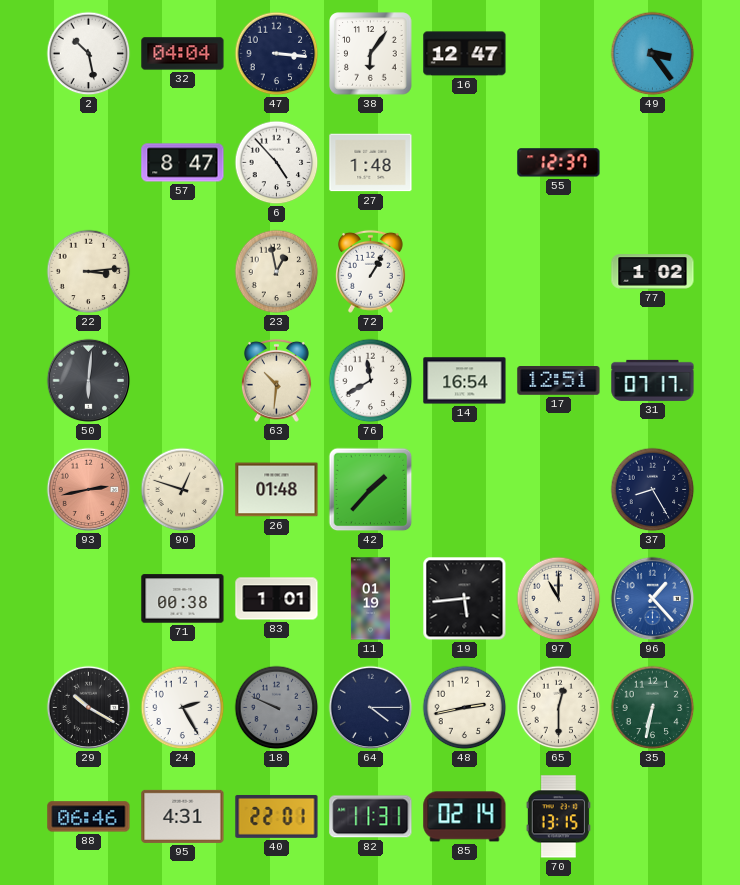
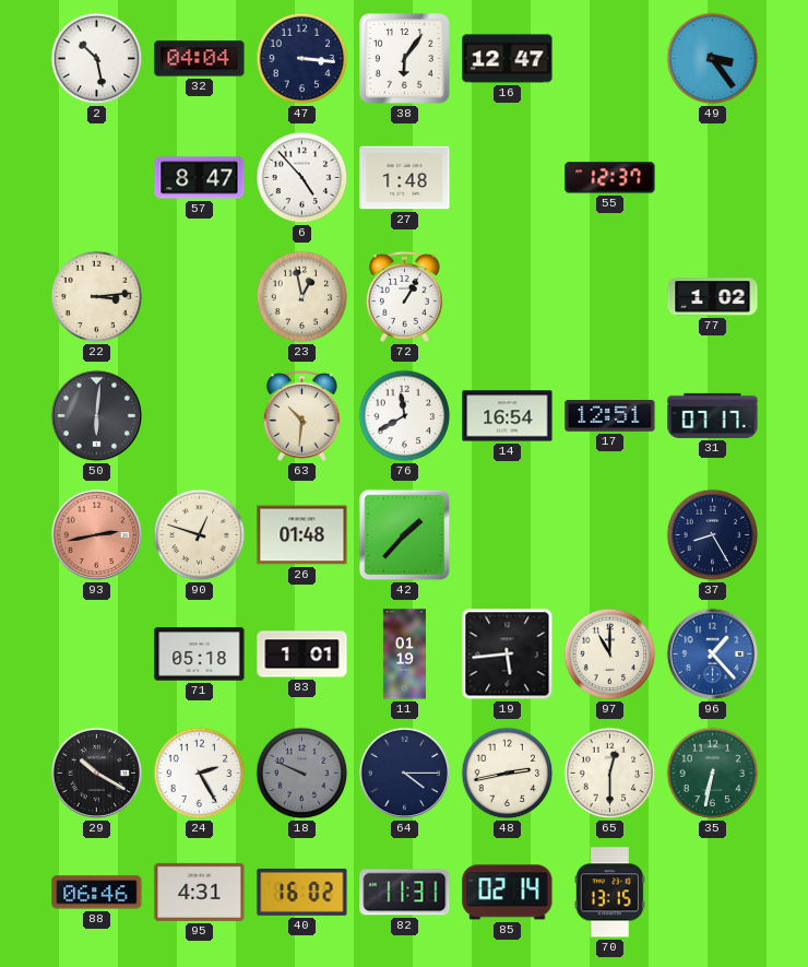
71: 00:38 -> 05:18
40: 22:01 -> 16:02
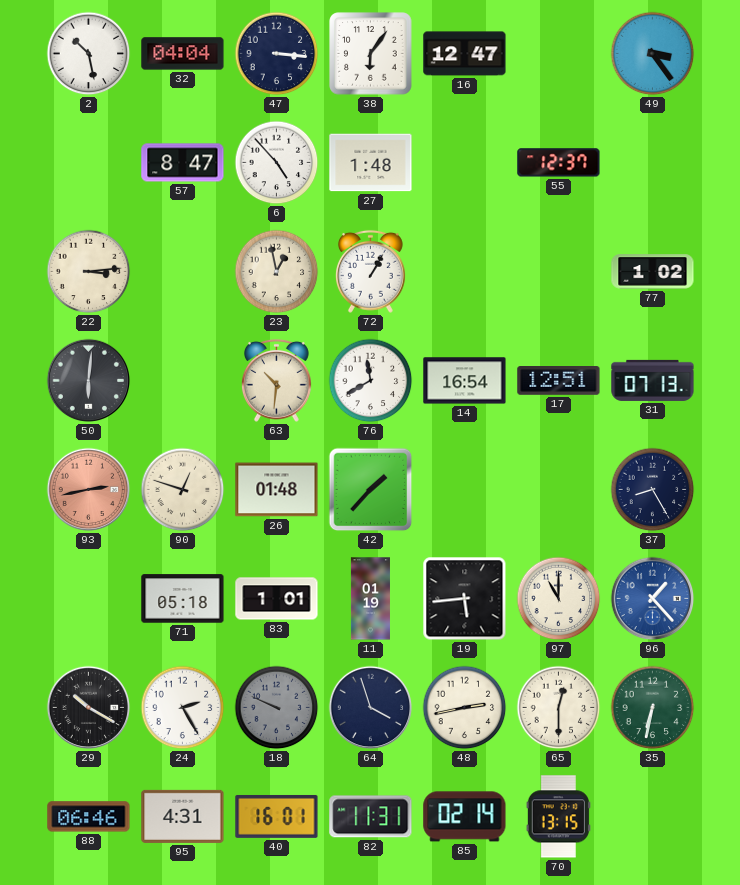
31: 07:17 -> 07:13
64: 4:15 -> 3:57
40: 16:02 -> 16:01
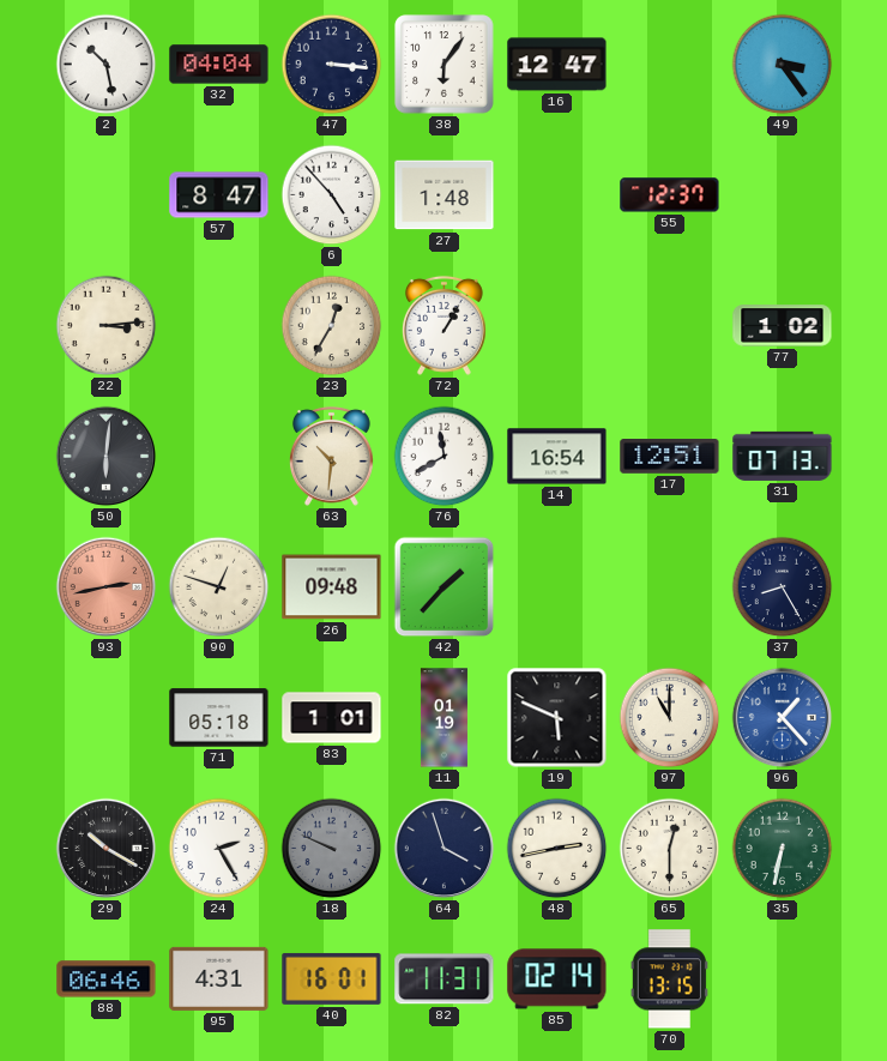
23: 12:58 -> 12:35
26: 01:48 -> 09:48
19: 5:44 -> 5:49
